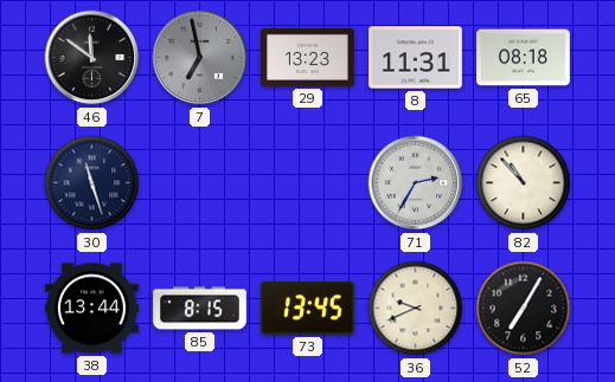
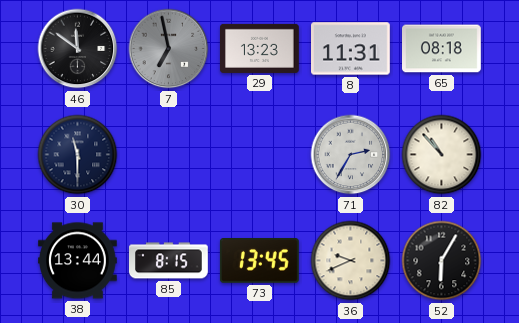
30: 11:27 -> 11:30
52: 7:05 -> 6:05
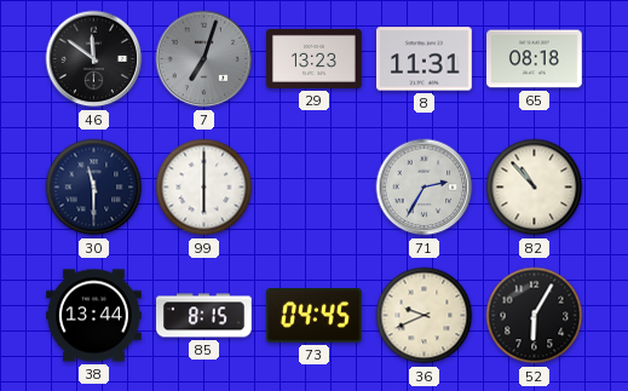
7: 6:58 -> 7:03
99: none -> 6:00
73: 13:45 -> 04:45
